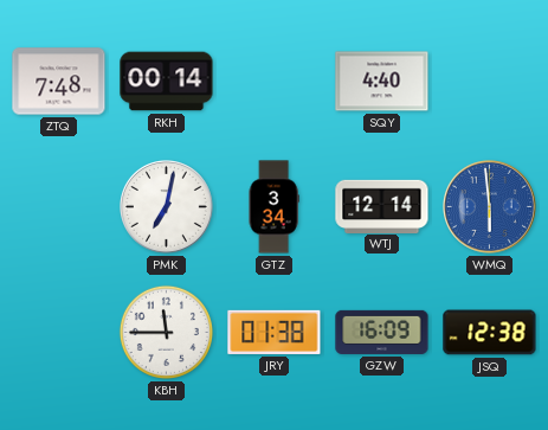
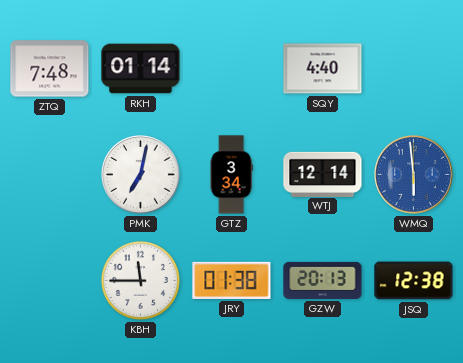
RKH: 00:14 -> 01:14
GZW: 16:09 -> 20:13
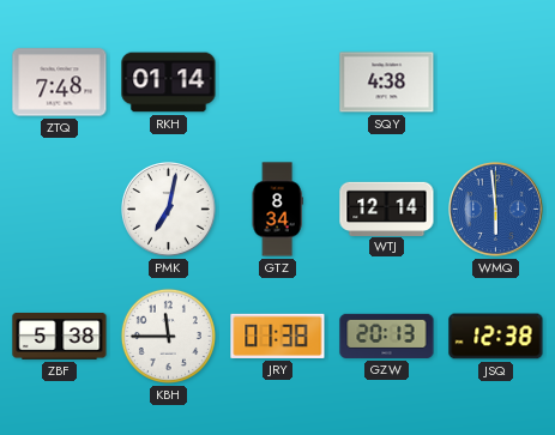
SQY: 4:40 -> 4:38
GTZ: 3:34 -> 8:34
ZBF: none -> 5:38
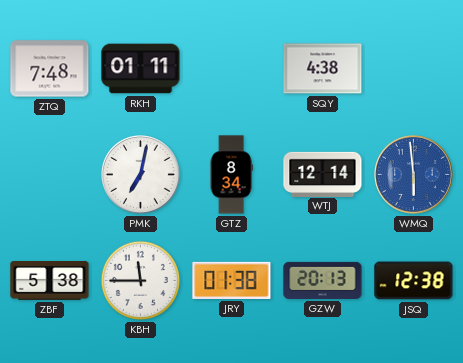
RKH: 01:14 -> 01:11
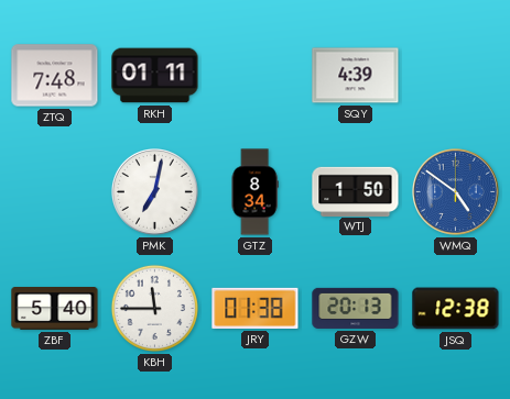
SQY: 4:38 -> 4:39
WTJ: 12:14 -> 1:50
WMQ: 5:59 -> 4:51
ZBF: 5:38 -> 5:40
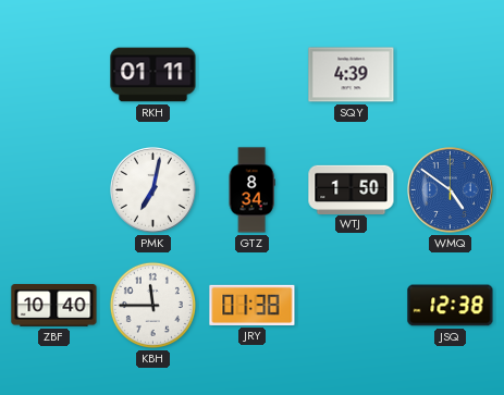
ZTQ: 7:48 -> none
ZBF: 5:40 -> 10:40
GZW: 20:13 -> none
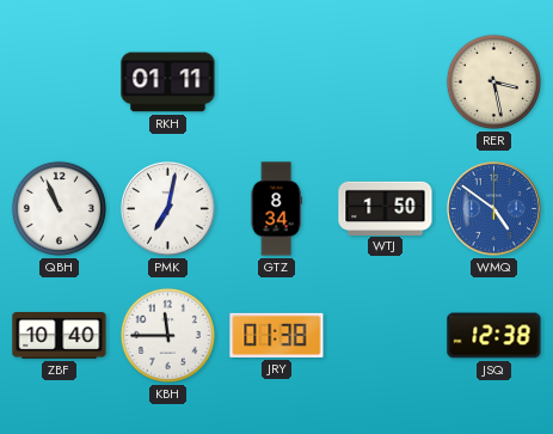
SQY: 4:39 -> none
RER: none -> 3:28
QBH: none -> 10:56
